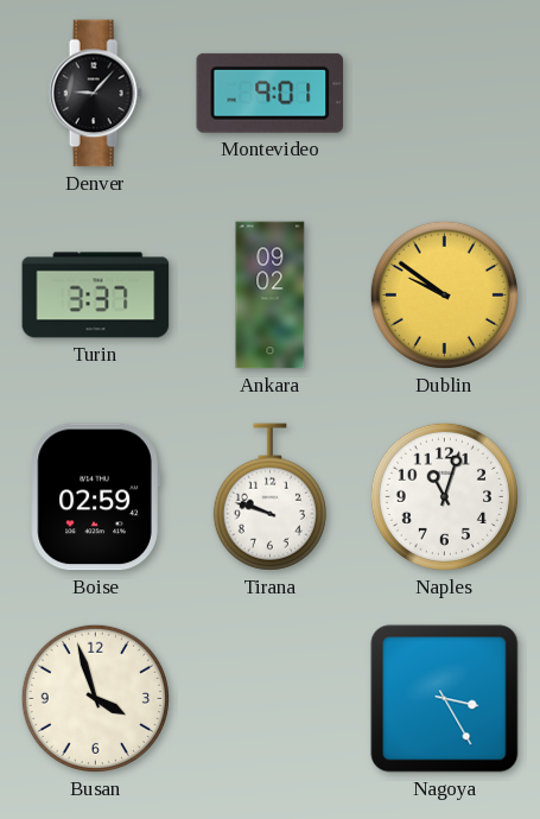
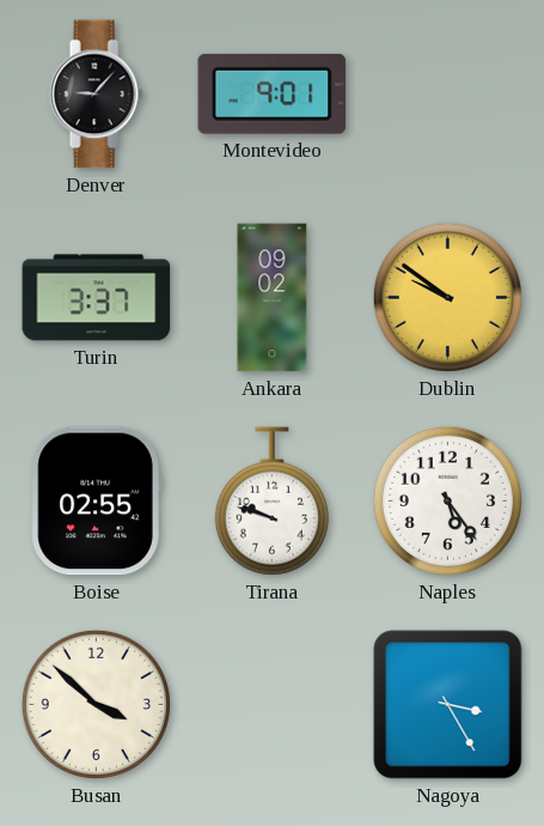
Boise: 02:59 -> 02:55
Naples: 11:03 -> 5:24
Busan: 3:57 -> 3:52
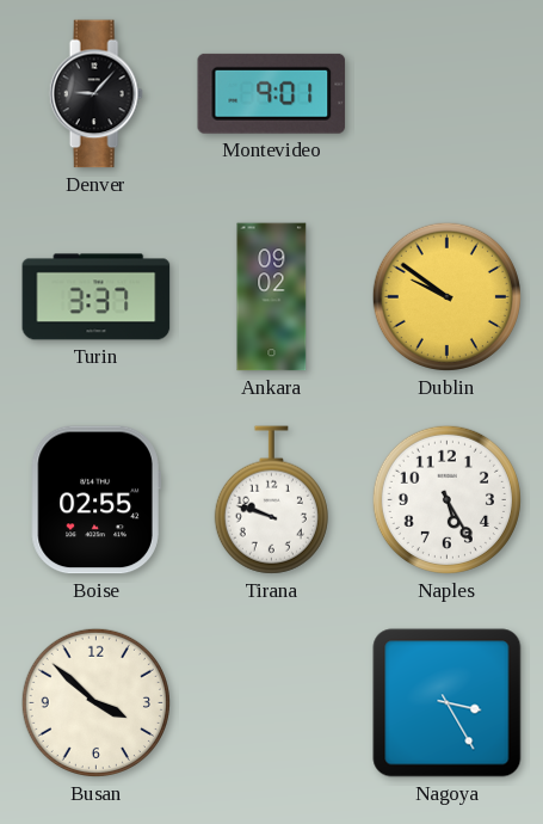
Naples: 5:24 -> 5:25
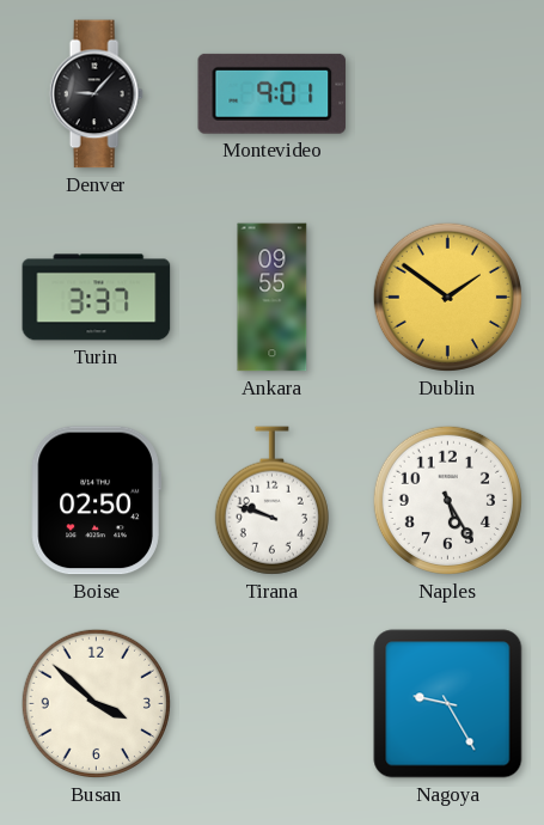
Ankara: 09:02 -> 09:55
Dublin: 9:51 -> 1:51
Boise: 02:55 -> 02:50
Nagoya: 3:25 -> 9:25
